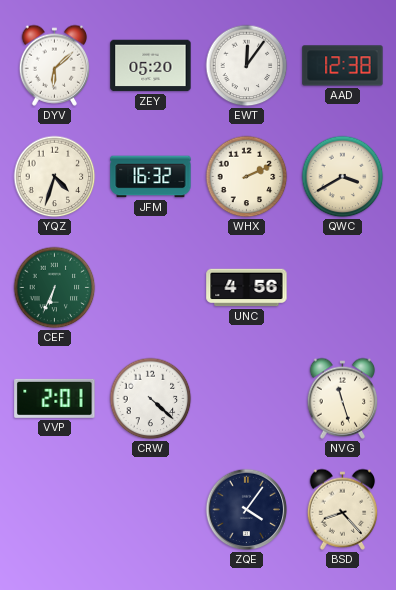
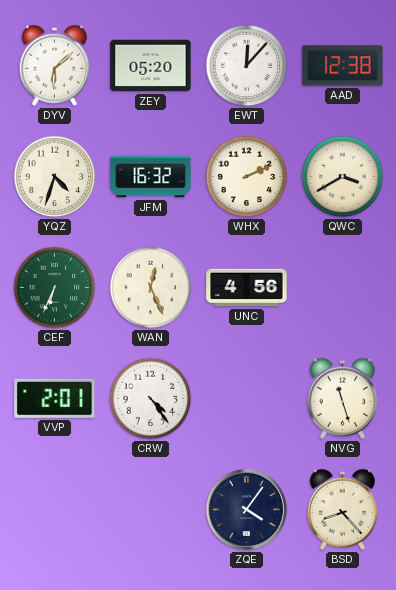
EWT: 12:06 -> 12:07
WAN: none -> 12:26
CRW: 4:22 -> 4:24
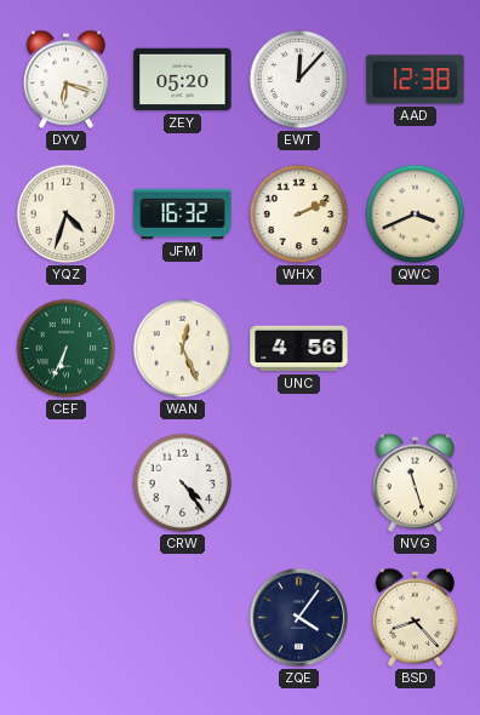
DYV: 6:08 -> 6:18
QWC: 3:40 -> 3:41
VVP: 2:01 -> none
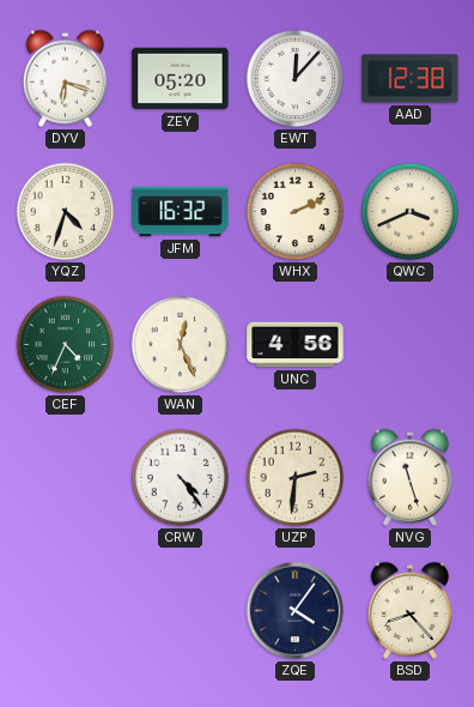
CEF: 6:34 -> 4:34
UZP: none -> 2:31
